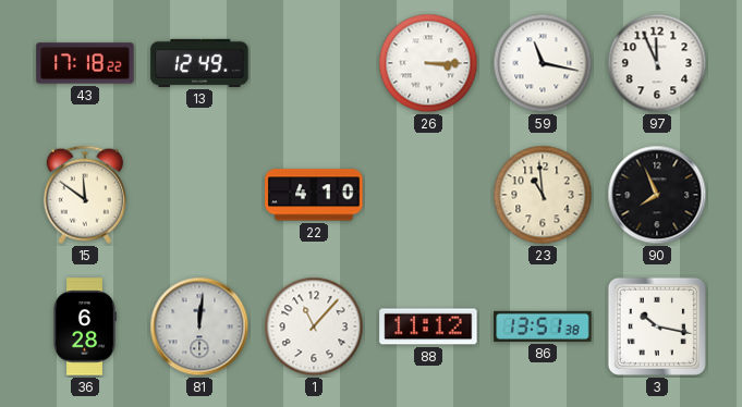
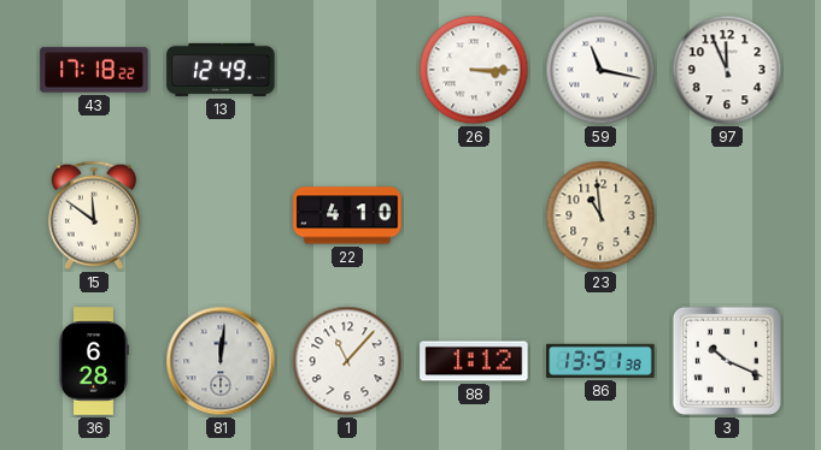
90: 7:56 -> none
88: 11:12 -> 1:12
3: 10:17 -> 10:19
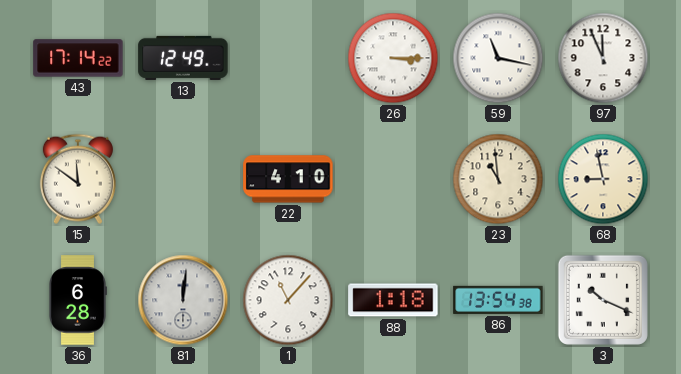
43: 17:18 -> 17:14
68: none -> 8:58
88: 1:12 -> 1:18
86: 13:51 -> 13:54
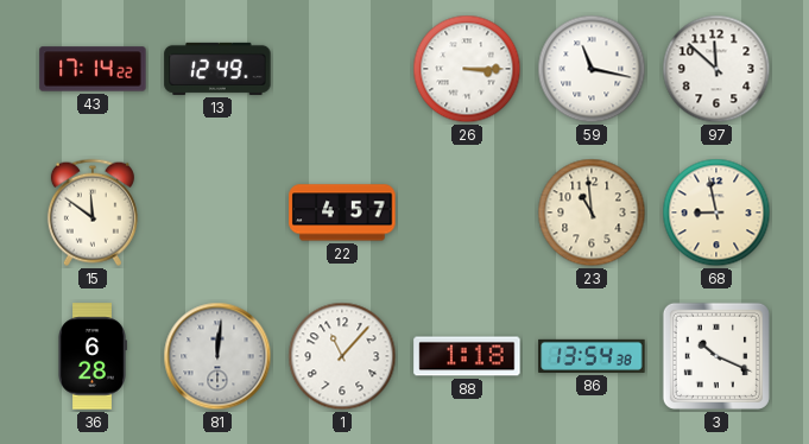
97: 11:56 -> 11:52
22: 4:10 -> 4:57
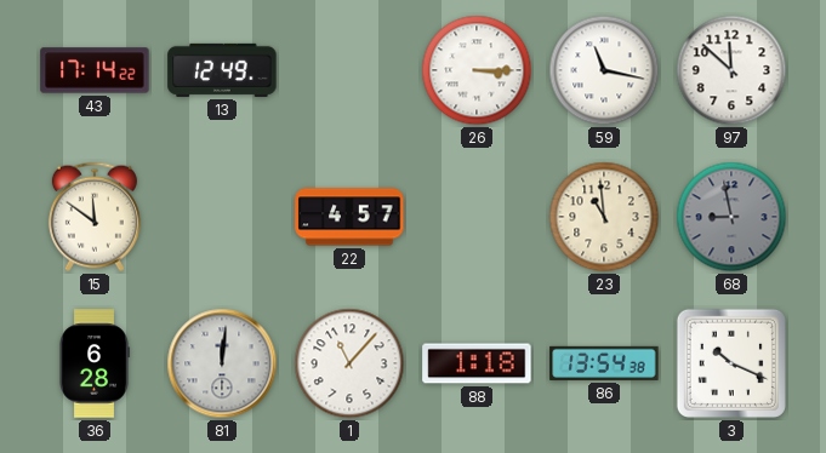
68 dial: cream -> grey
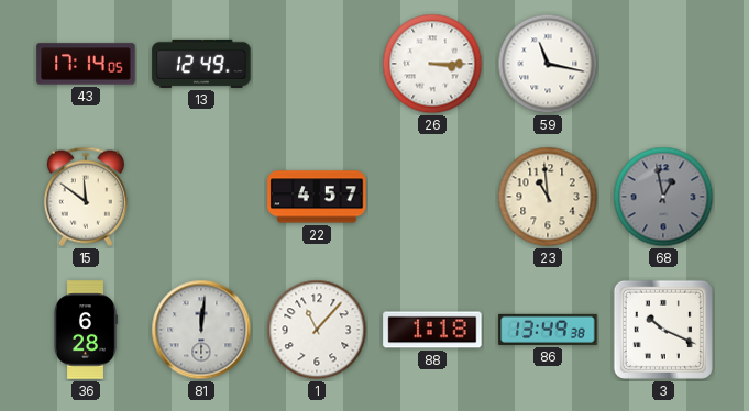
43: 17:14:22 -> 17:14:05
97: 11:52 -> none
68: 8:58 -> 12:58
86: 13:54 -> 13:49
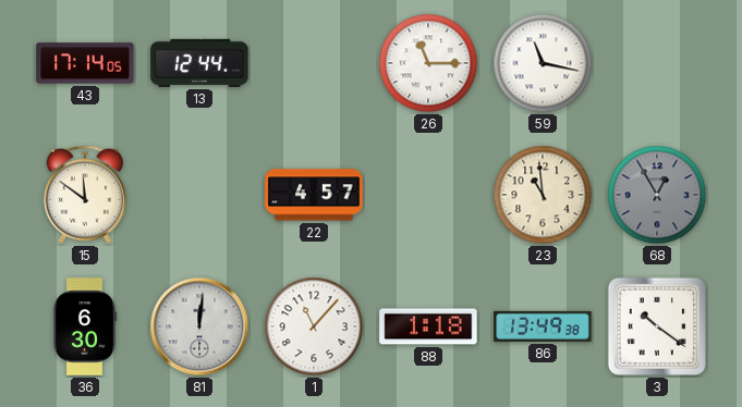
13: 12:49 -> 12:44
26: 3:15 -> 11:15
68: 12:58 -> 12:55
36: 6:28 -> 6:30
3: 10:19 -> 10:21
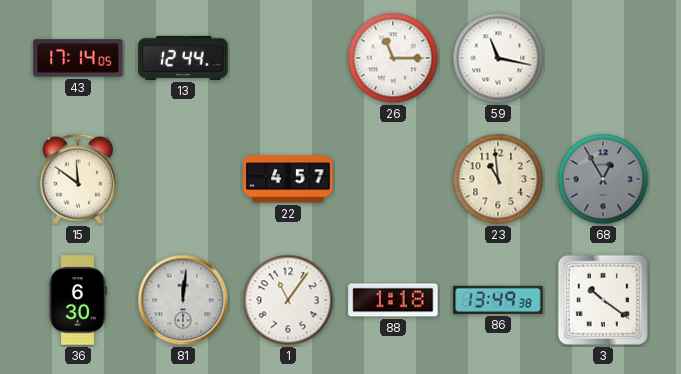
1: 11:07 -> 11:06
